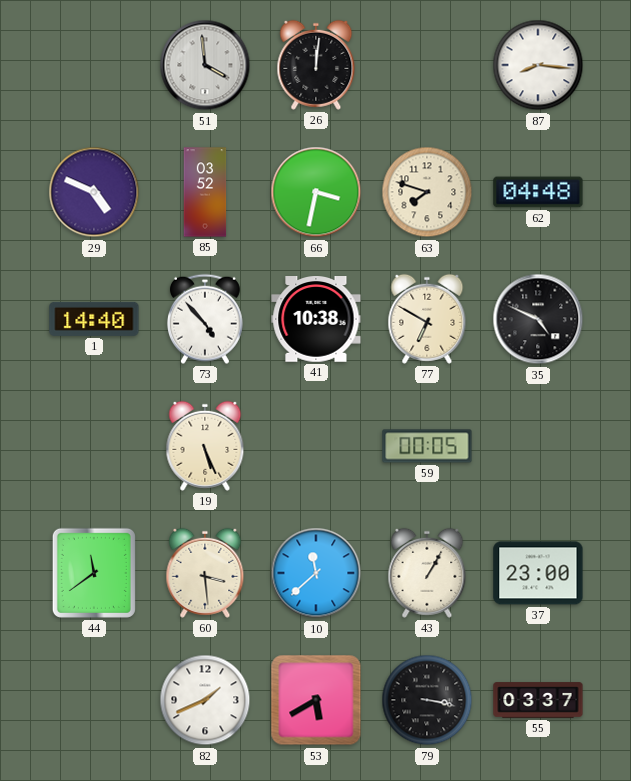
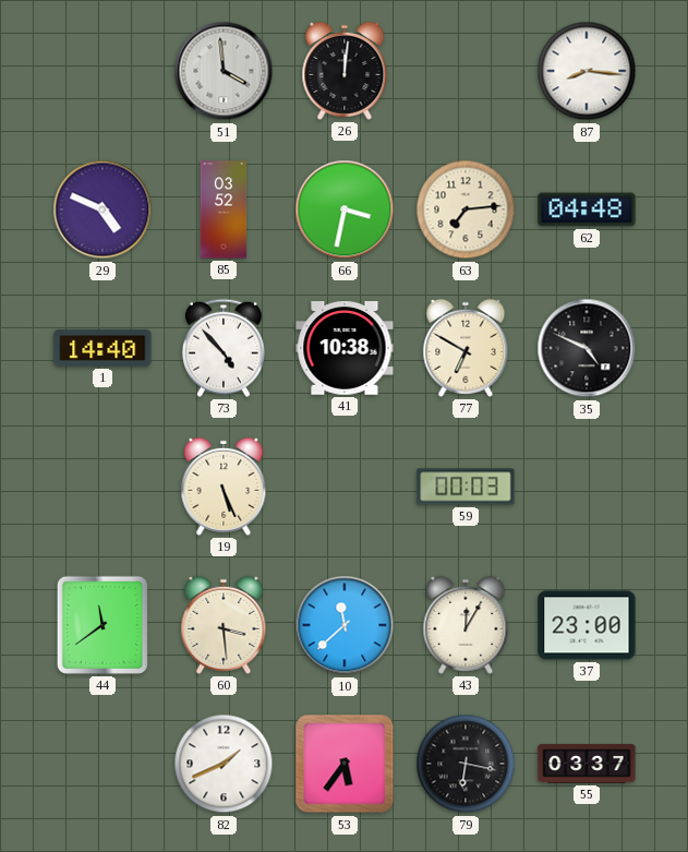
63: 7:48 -> 7:14
59: 00:05 -> 00:03
43: 1:05 -> 12:05
53: 5:40 -> 5:36
79: 3:17 -> 6:17
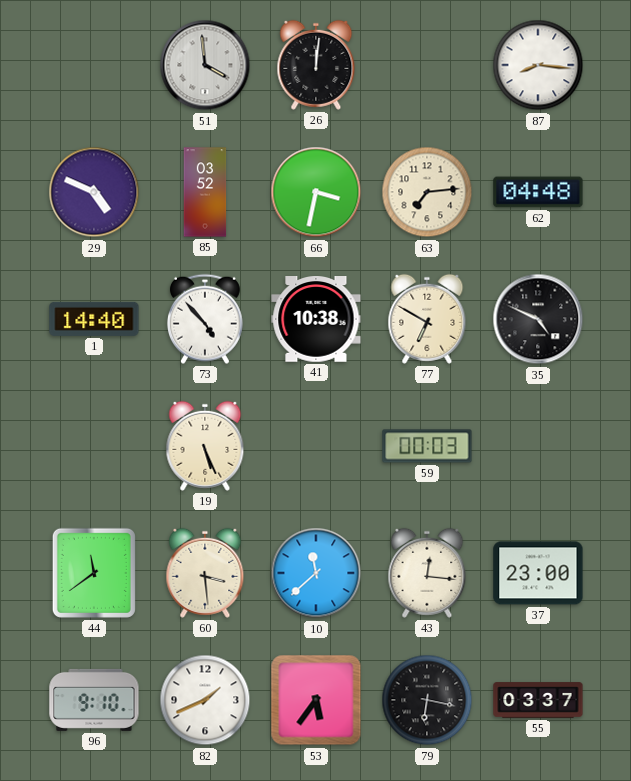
43: 12:05 -> 12:16
96: none -> 9:10
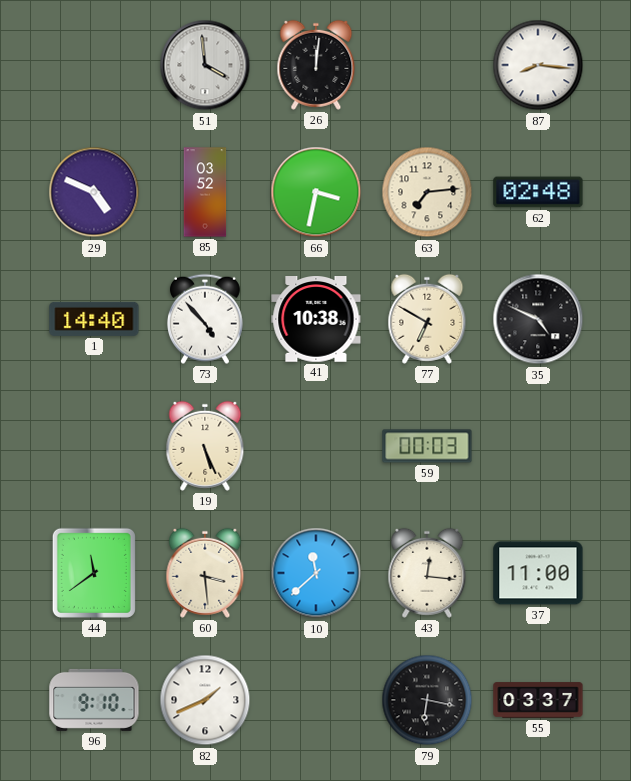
62: 04:48 -> 02:48
37: 23:00 -> 11:00
53: 5:36 -> none
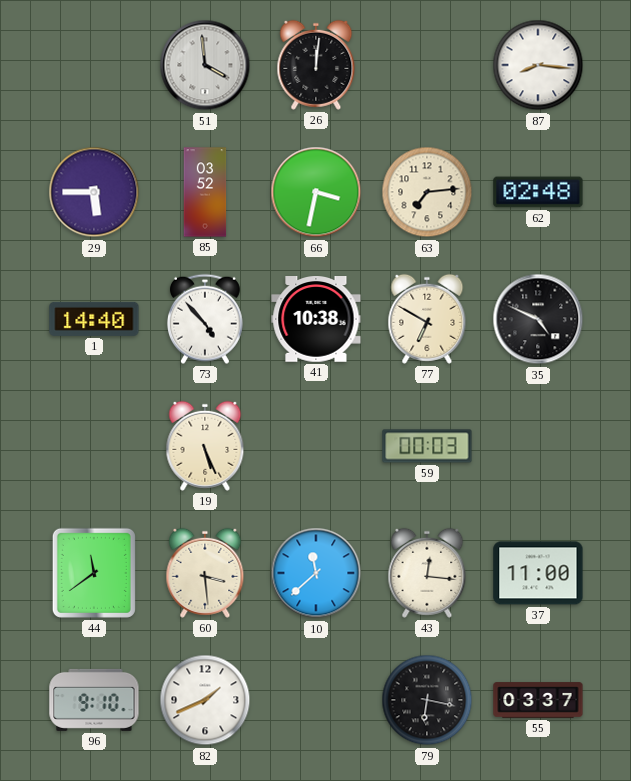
29: 4:49 -> 5:45
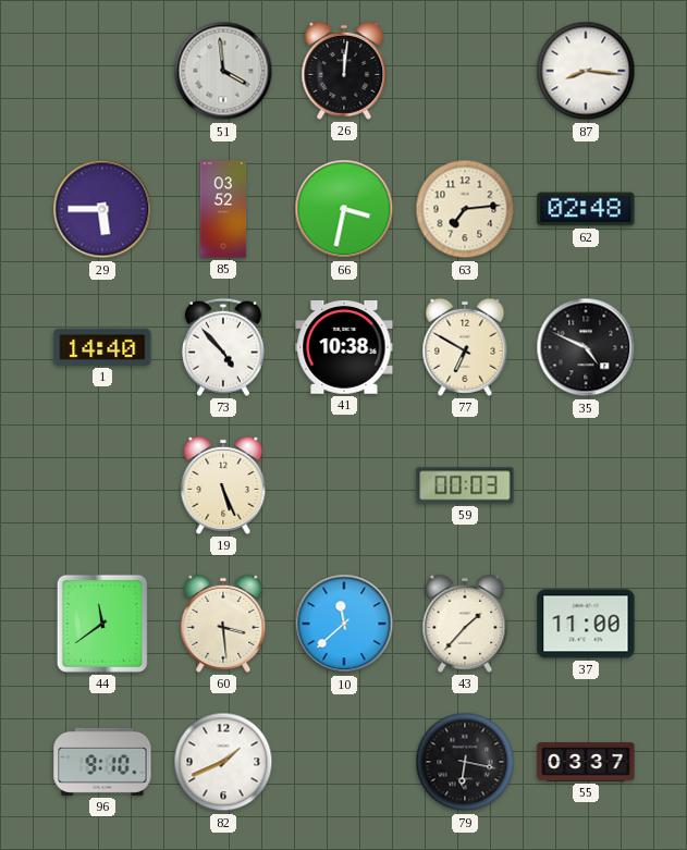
43: 12:16 -> 1:37
